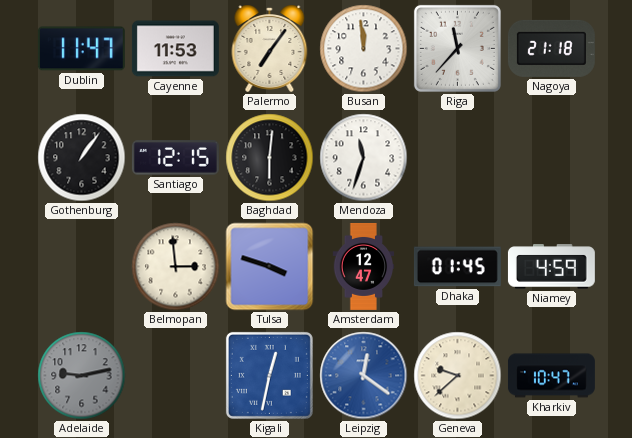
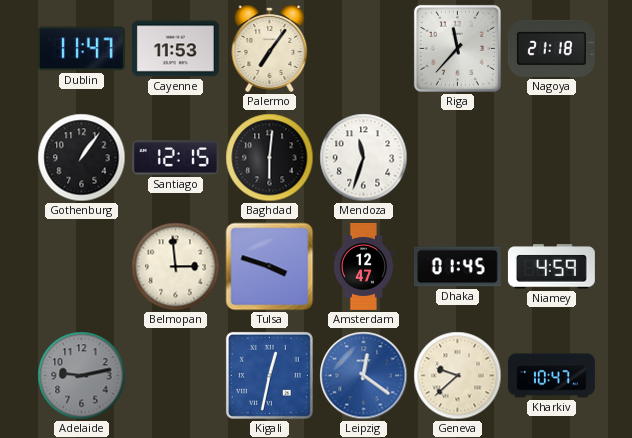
Busan: 11:59 -> none
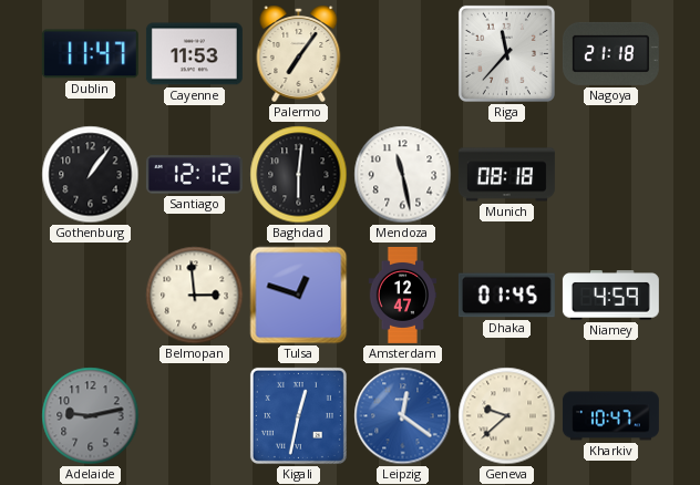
Santiago: 12:15 -> 12:12
Mendoza: 11:33 -> 11:28
Munich: none -> 08:18
Tulsa: 3:48 -> 12:48
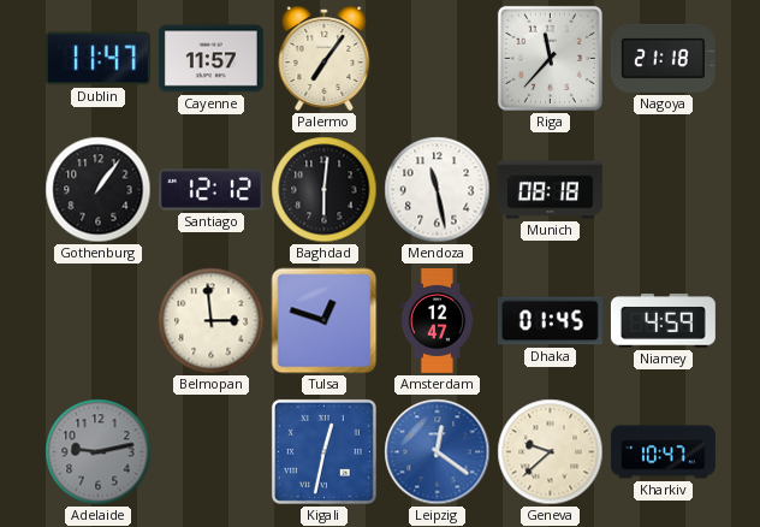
Cayenne: 11:53 -> 11:57
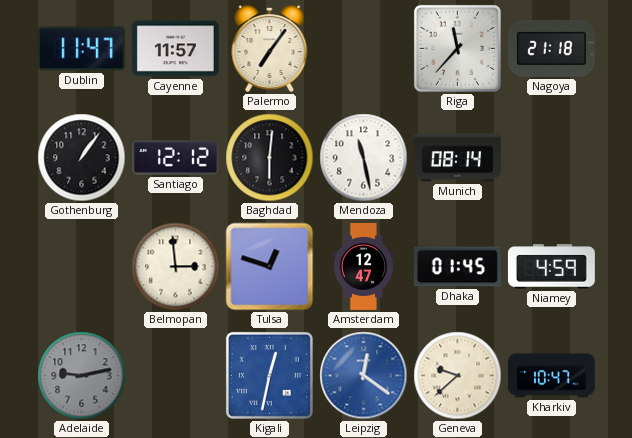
Munich: 08:18 -> 08:14
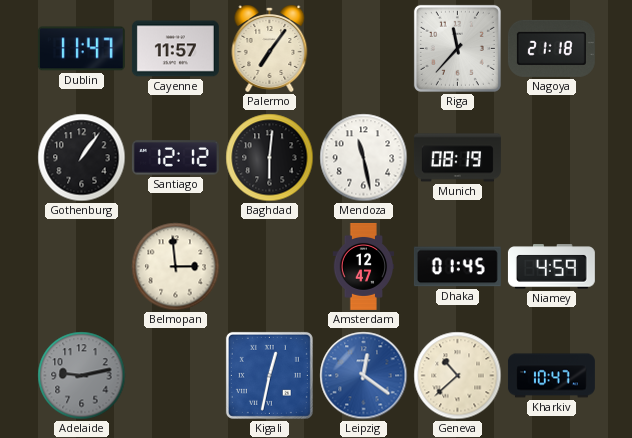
Munich: 08:14 -> 08:19
Tulsa: 12:48 -> none
Geneva: 9:38 -> 10:38
